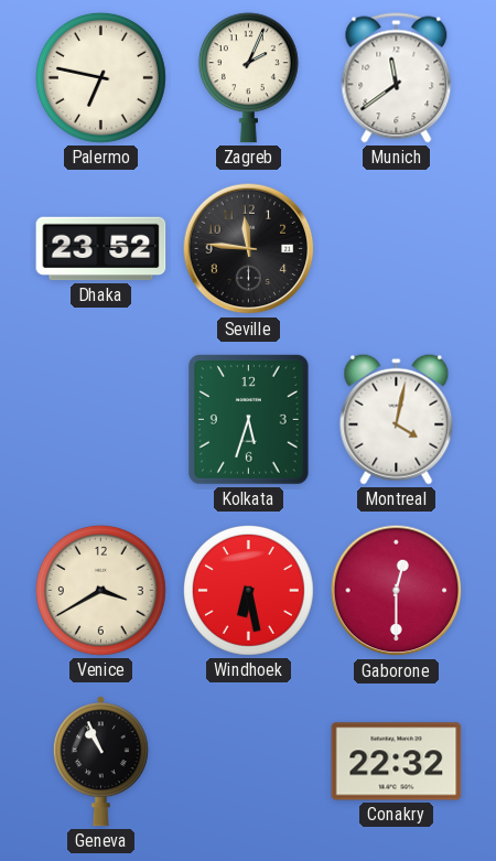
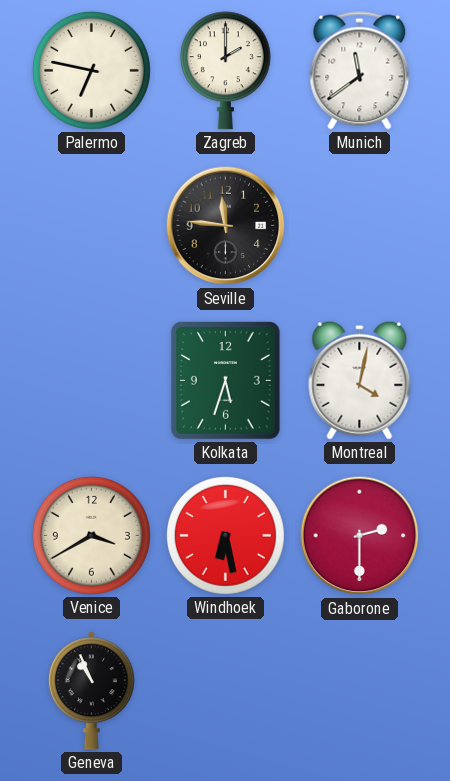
Zagreb: 2:04 -> 2:00
Dhaka: 23:52 -> none
Gaborone: 12:30 -> 2:30
Conakry: 22:32 -> none
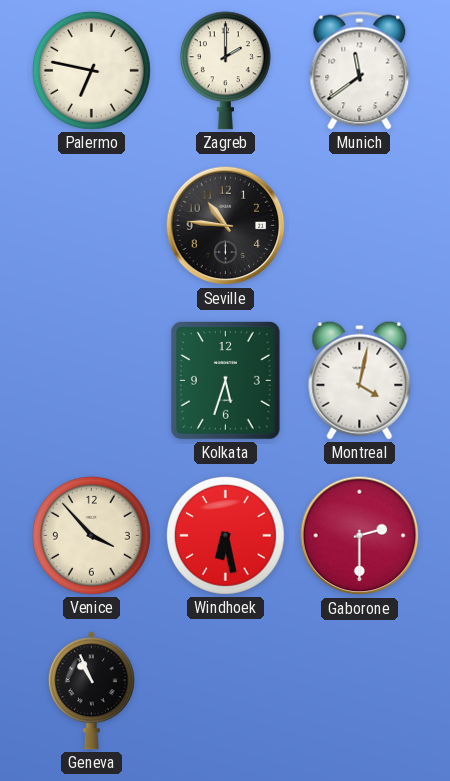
Seville: 11:46 -> 10:46
Venice: 3:40 -> 3:53
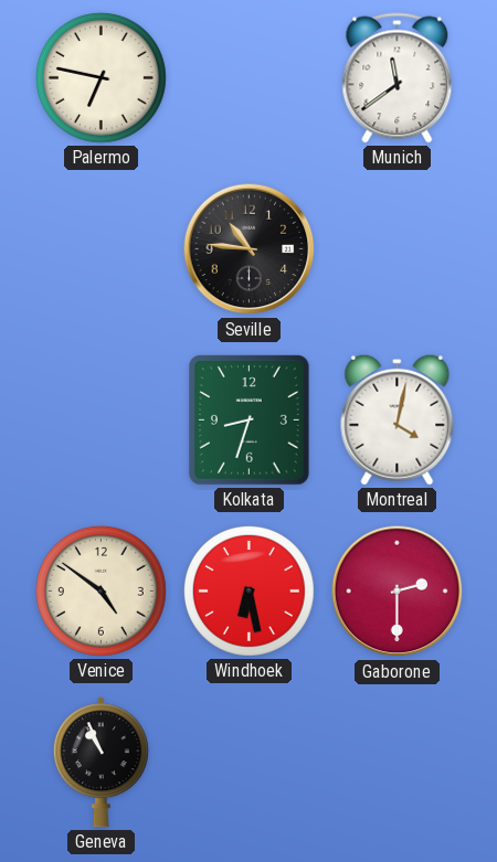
Zagreb: 2:00 -> none
Kolkata: 5:33 -> 8:33
Venice: 3:53 -> 4:51
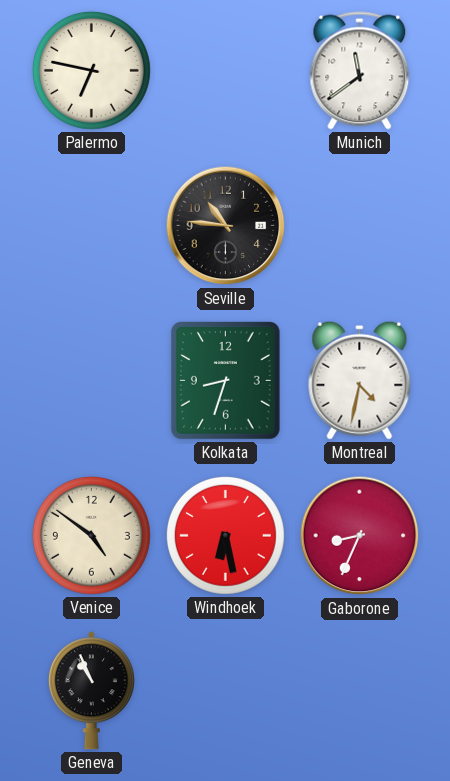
Montreal: 4:02 -> 4:32
Gaborone: 2:30 -> 8:34
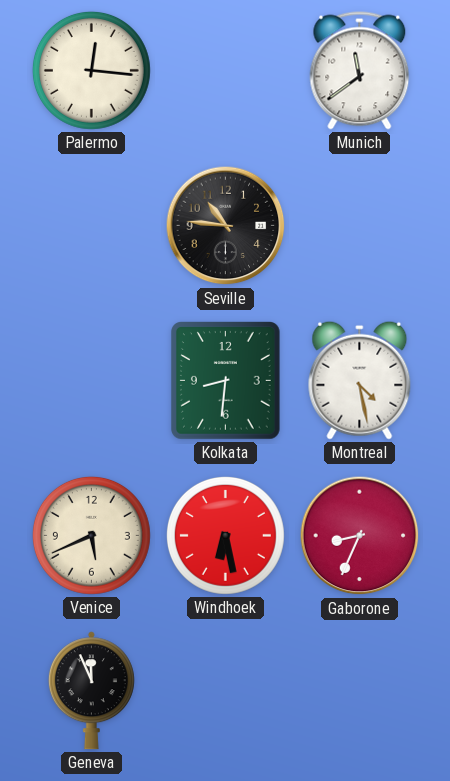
Palermo: 6:47 -> 12:16
Kolkata: 8:33 -> 8:31
Montreal: 4:32 -> 4:28
Venice: 4:51 -> 5:41
Geneva: 10:56 -> 11:56
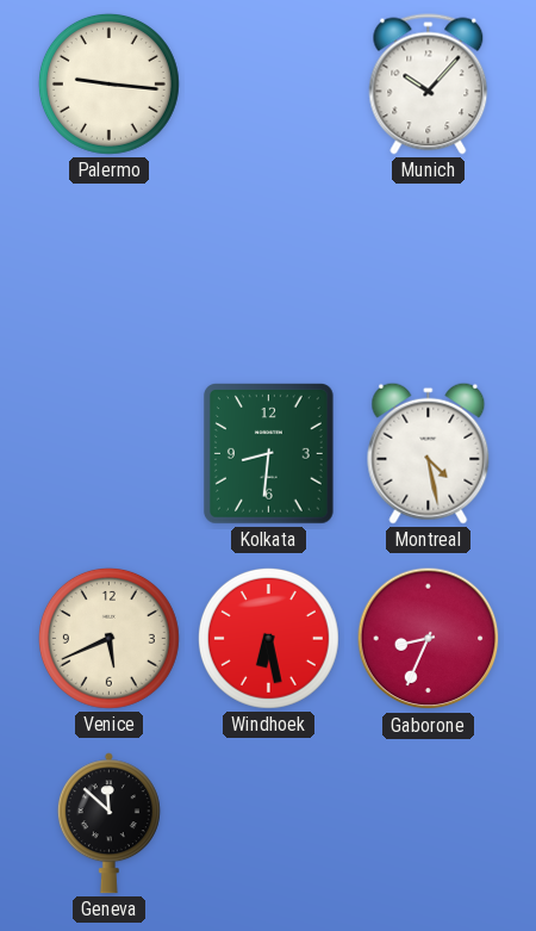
Palermo: 12:16 -> 9:16
Munich: 11:39 -> 10:07
Seville: 10:46 -> none
Geneva: 11:56 -> 11:52
